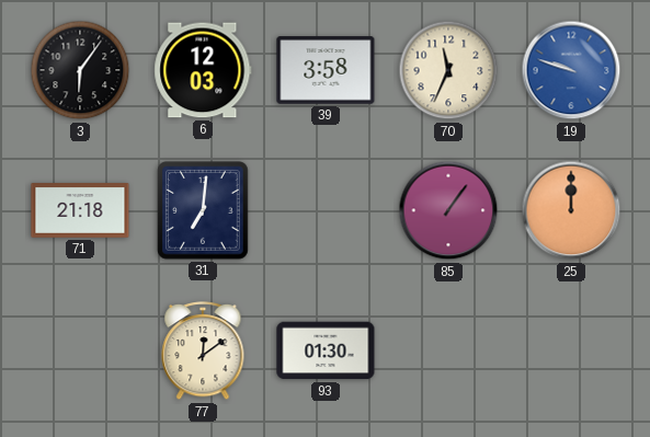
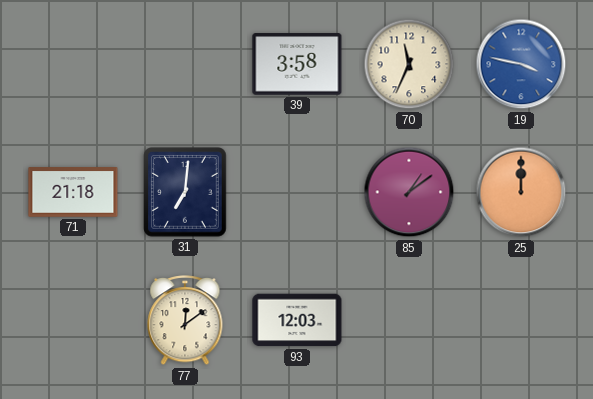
3: 6:06 -> none
6: 12:03 -> none
19: 9:48 -> 3:47
85: 1:06 -> 1:09
93: 01:30 -> 12:03
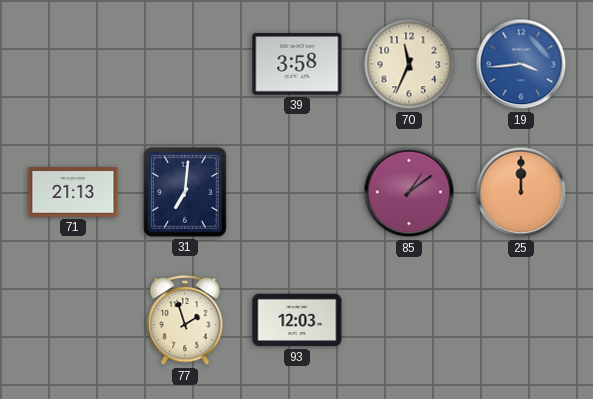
19: 3:47 -> 3:44
71: 21:18 -> 21:13
77: 12:09 -> 1:57
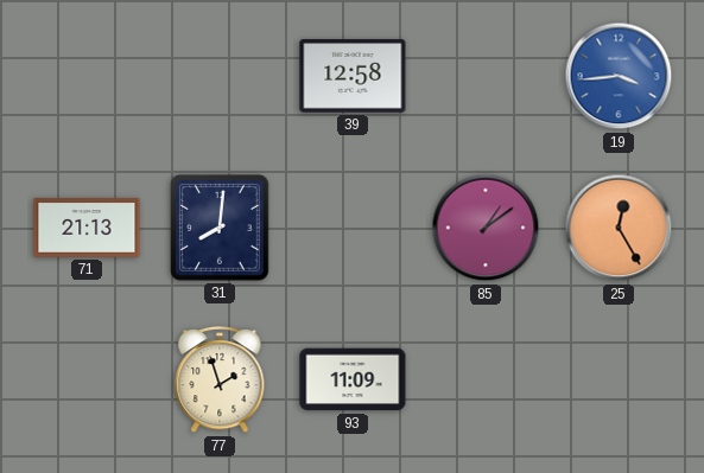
39: 3:58 -> 12:58
70: 11:34 -> none
31: 7:01 -> 8:01
25: 12:00 -> 12:25
93: 12:03 -> 11:09
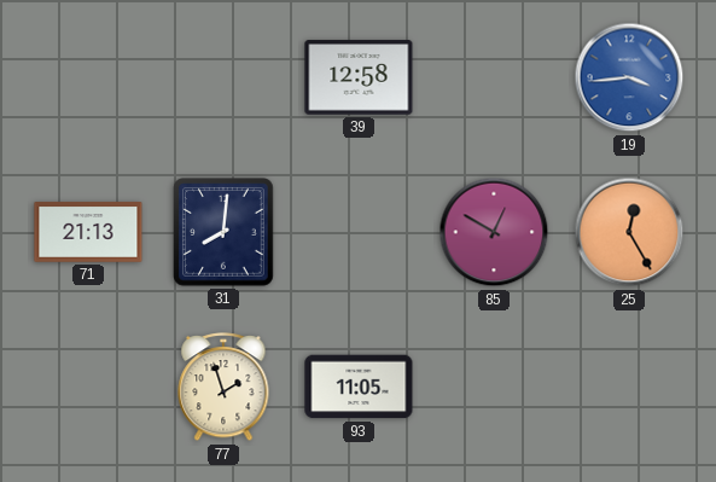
85: 1:09 -> 12:50
93: 11:09 -> 11:05
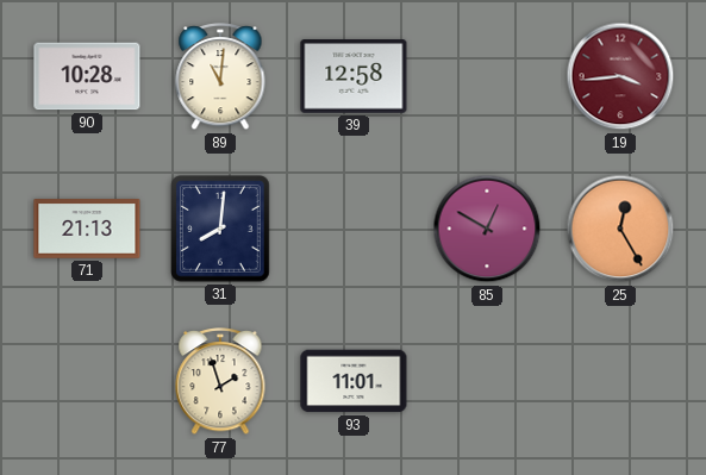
90: none -> 10:28
89: none -> 11:01
19 dial: blue -> burgundy
93: 11:05 -> 11:01
